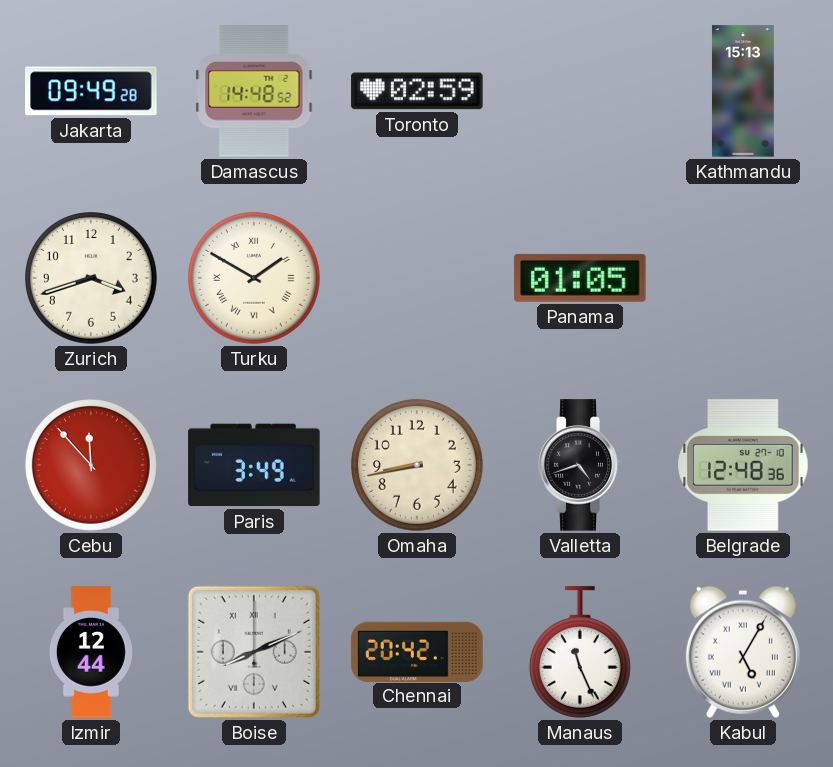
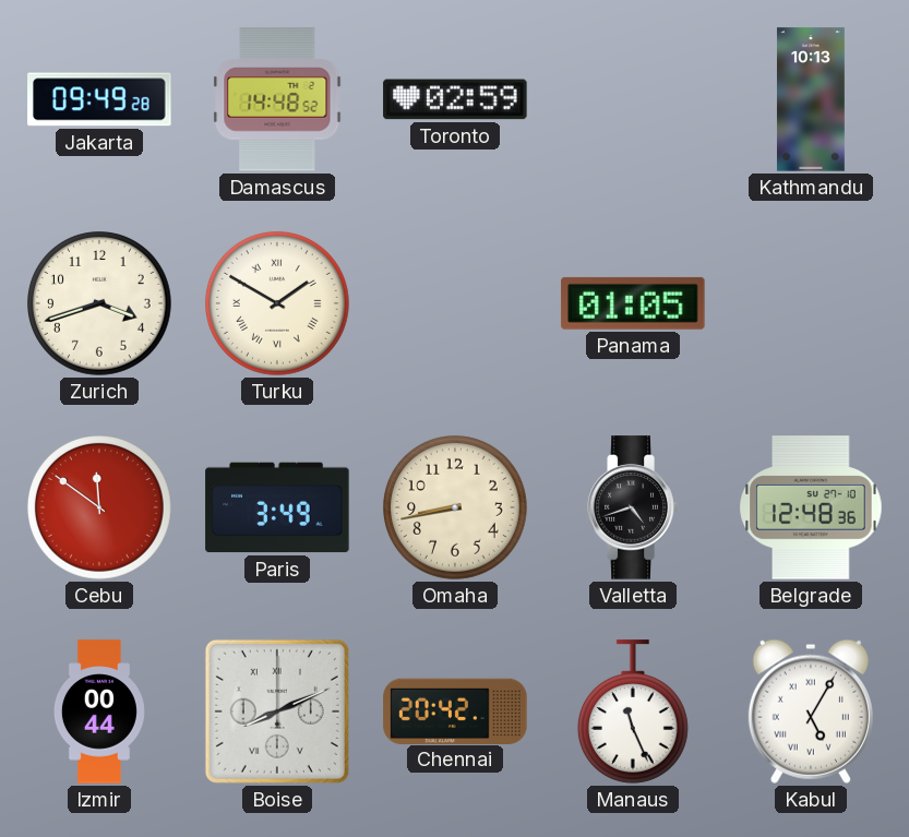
Kathmandu: 15:13 -> 10:13
Cebu: 11:53 -> 11:51
Izmir: 12:44 -> 00:44
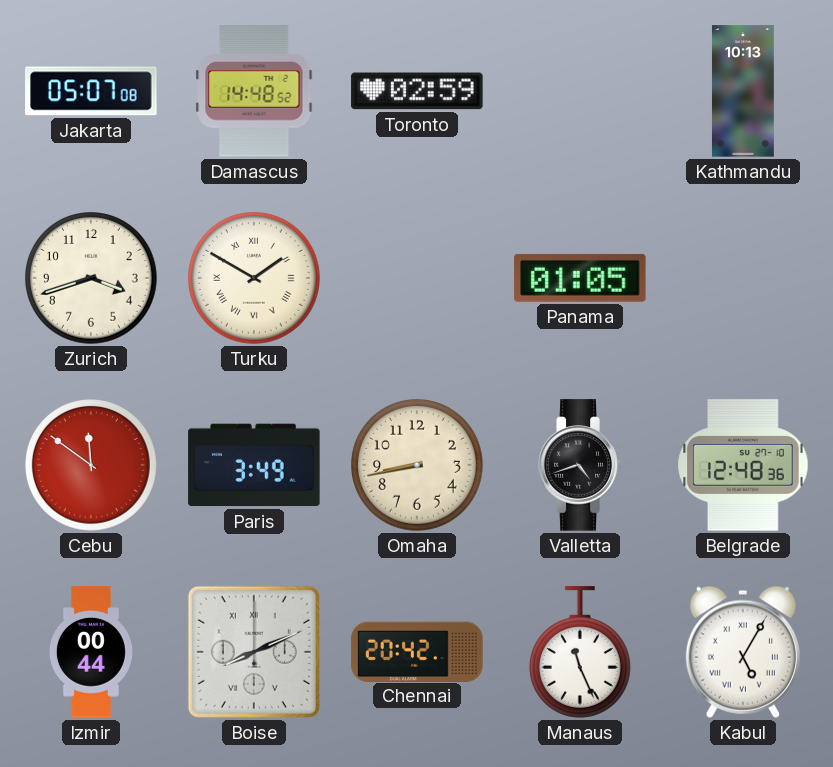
Jakarta: 09:49 -> 05:07
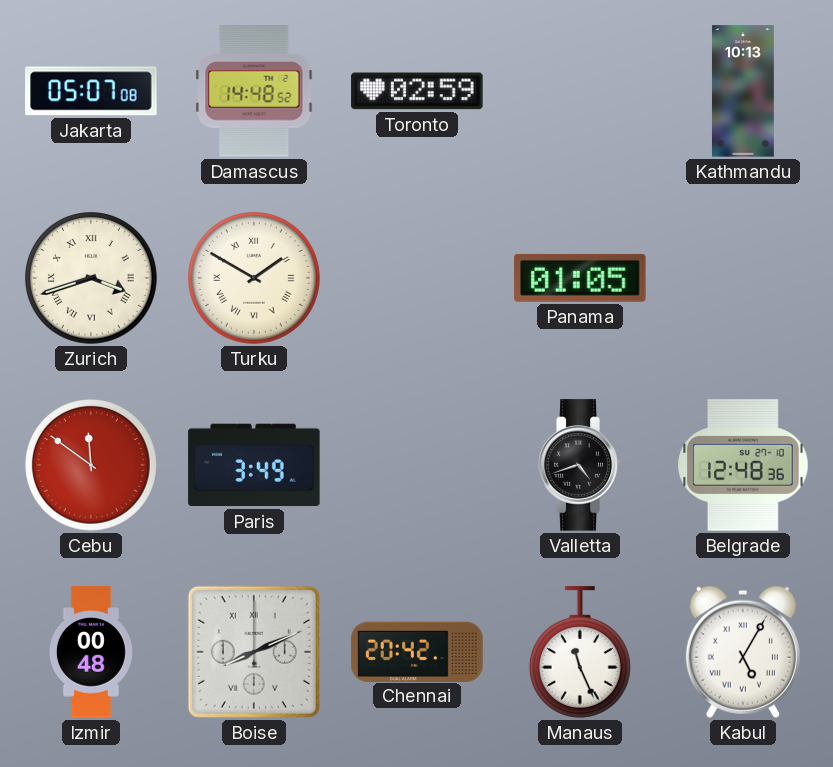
Zurich numerals: Arabic -> Roman
Omaha: 8:43 -> none
Izmir: 00:44 -> 00:48
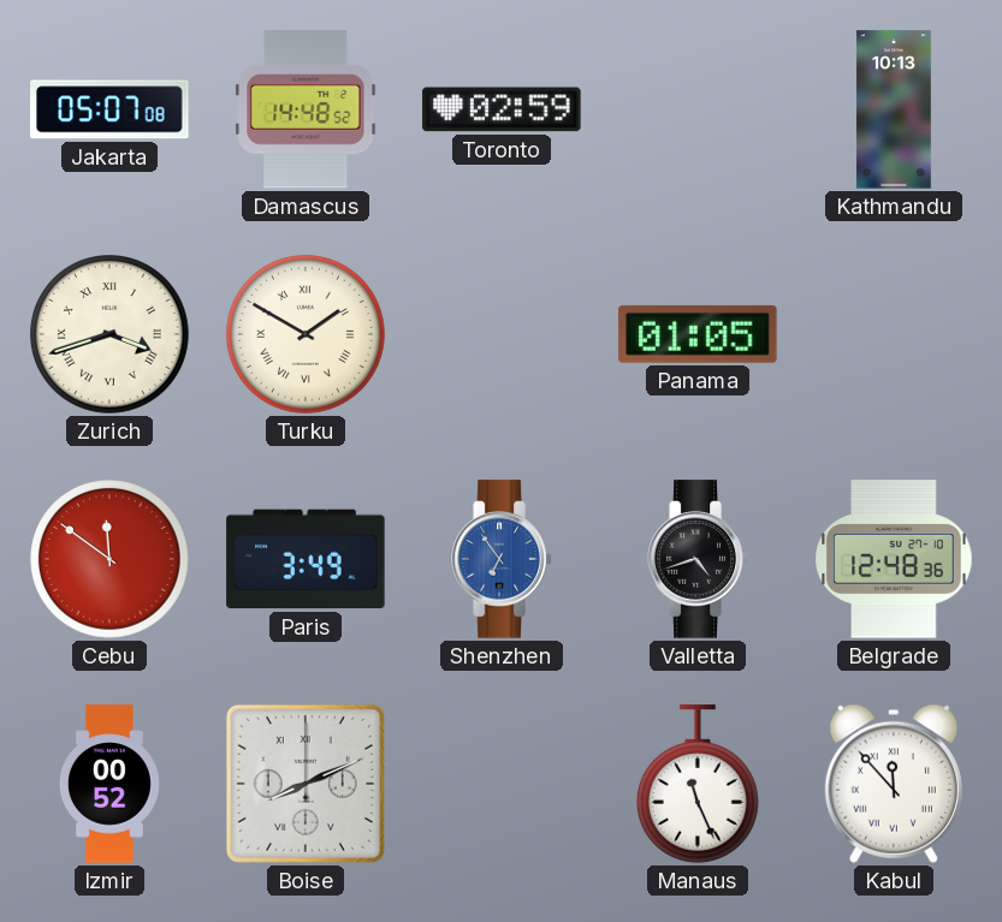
Shenzhen: none -> 6:54
Izmir: 00:48 -> 00:52
Chennai: 20:42 -> none
Kabul: 5:05 -> 11:53
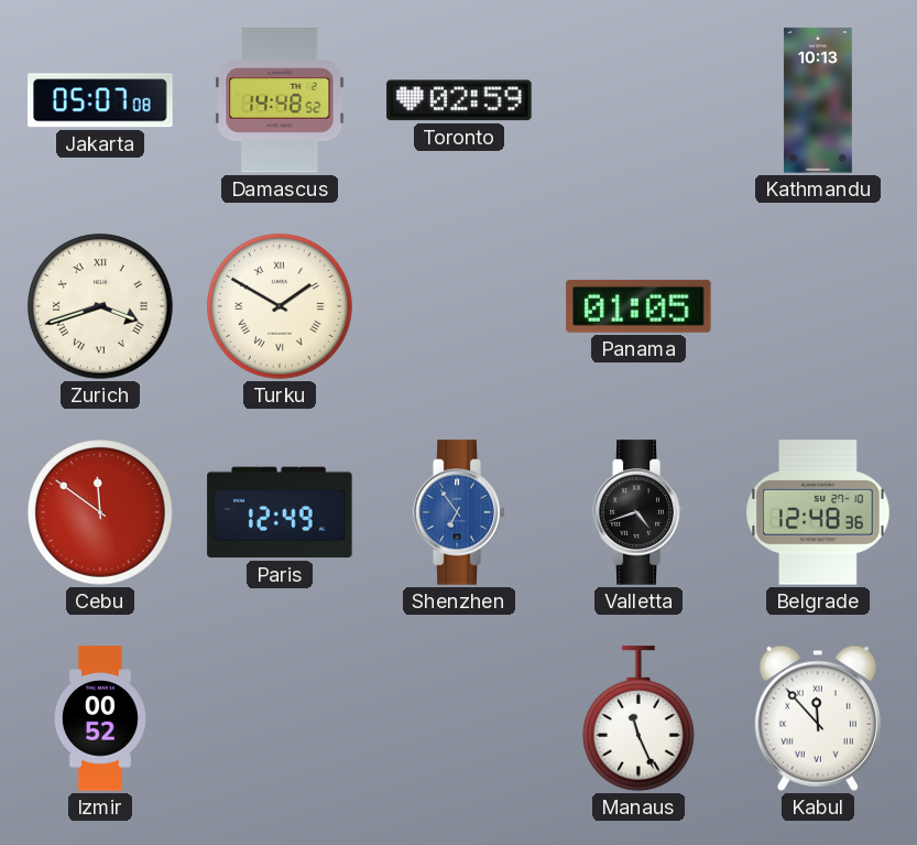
Paris: 3:49 -> 12:49
Boise: 8:11 -> none
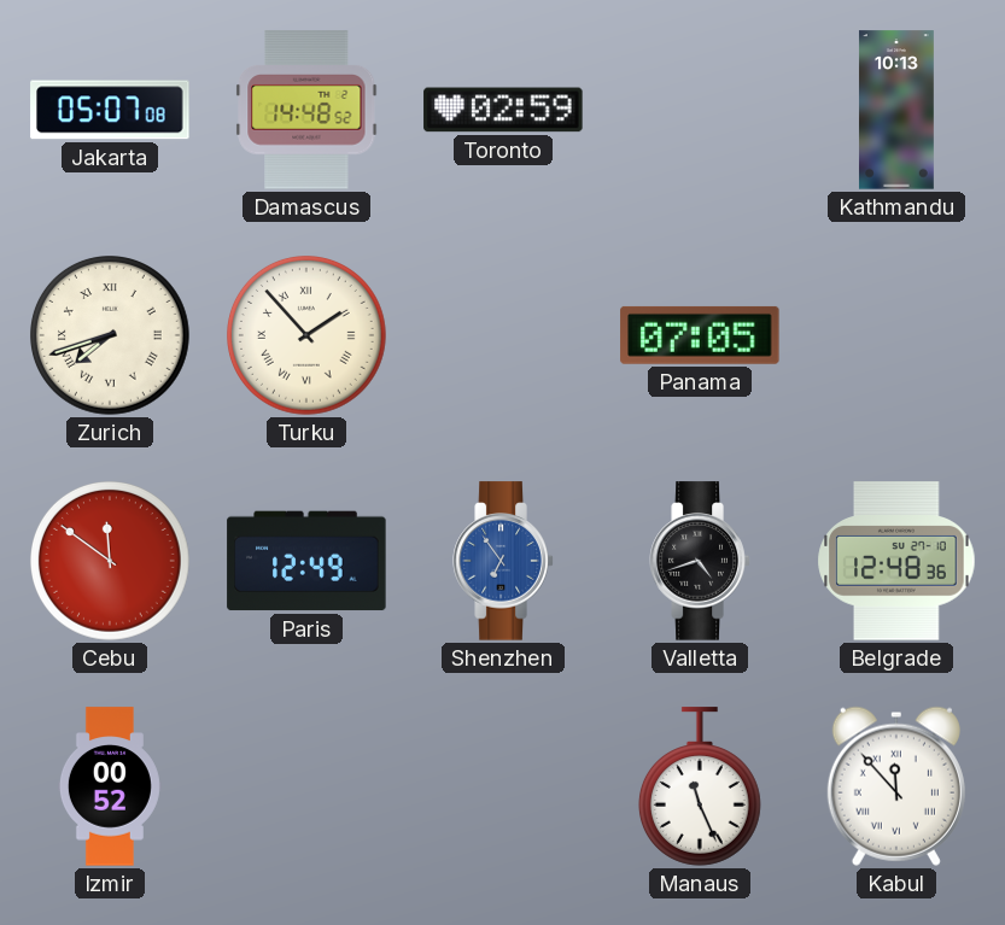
Zurich: 3:42 -> 7:42
Turku: 1:50 -> 1:53
Panama: 01:05 -> 07:05
